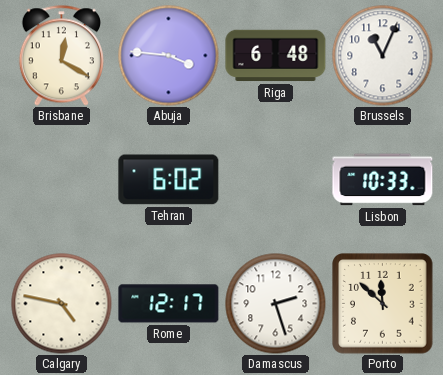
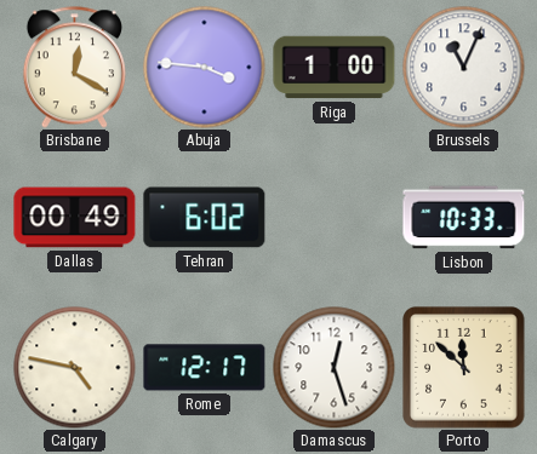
Riga: 6:48 -> 1:00
Dallas: none -> 00:49
Damascus: 2:27 -> 12:27
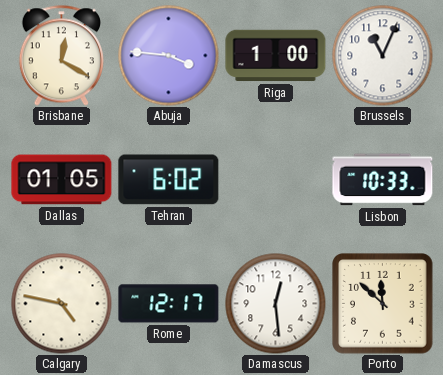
Dallas: 00:49 -> 01:05
Damascus: 12:27 -> 12:29
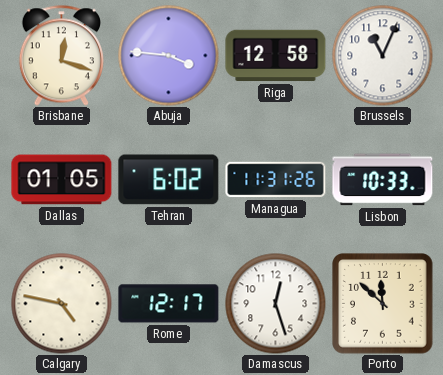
Brisbane: 12:20 -> 12:18
Riga: 1:00 -> 12:58
Managua: none -> 11:31
Damascus: 12:29 -> 12:27
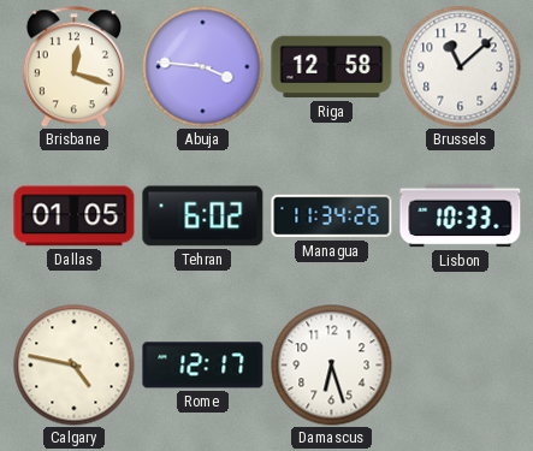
Brussels: 11:04 -> 11:08
Managua: 11:31 -> 11:34
Damascus: 12:27 -> 6:27
Porto: 11:52 -> none
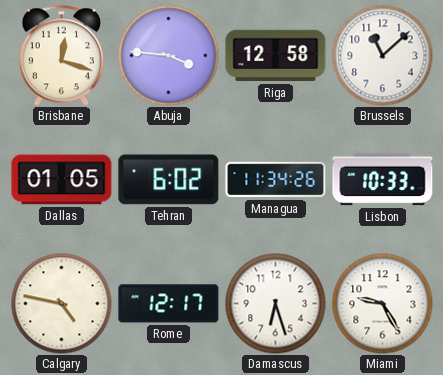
Miami: none -> 9:25
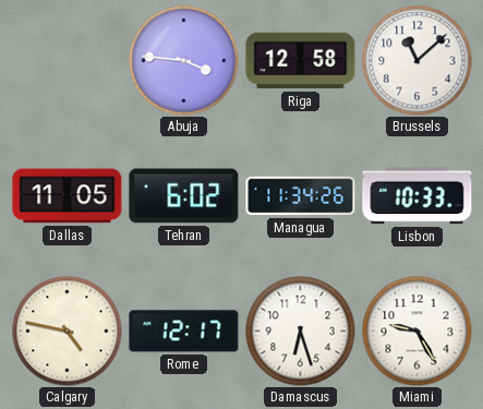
Brisbane: 12:18 -> none
Dallas: 01:05 -> 11:05
